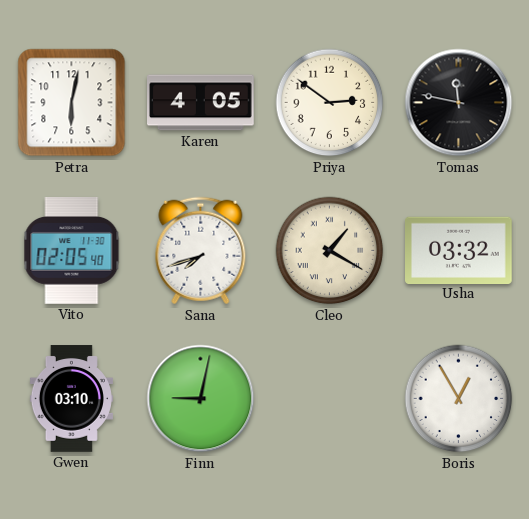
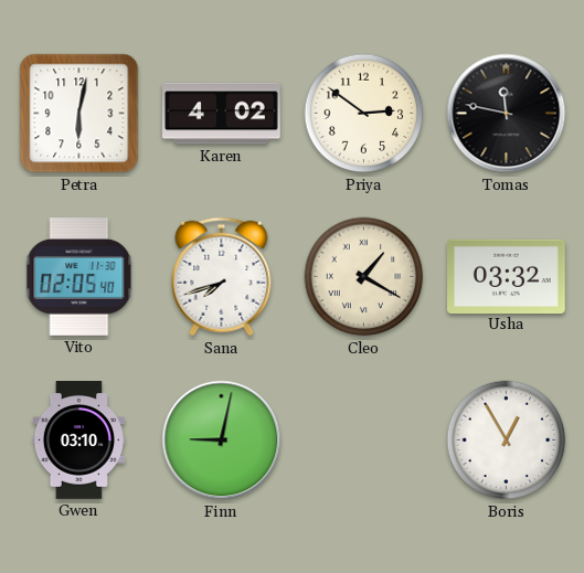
Karen: 4:05 -> 4:02
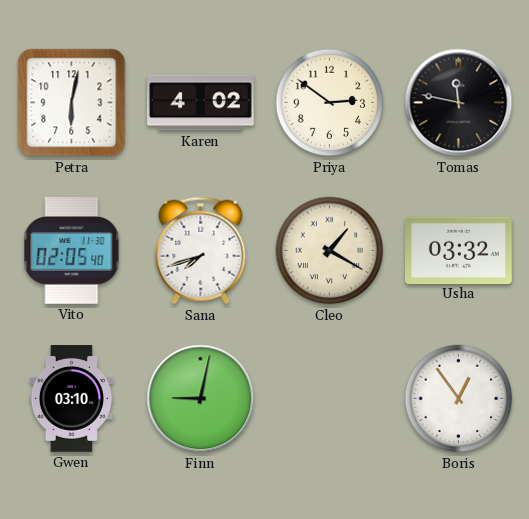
Boris: 12:55 -> 12:54
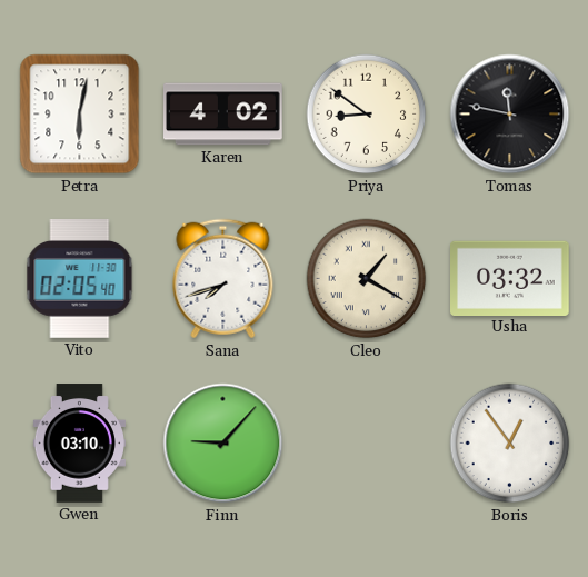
Priya: 2:51 -> 8:51
Finn: 9:02 -> 9:07
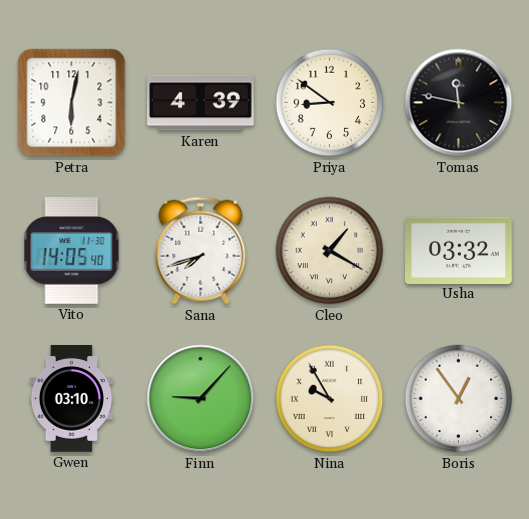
Karen: 4:02 -> 4:39
Vito: 02:05 -> 14:05
Nina: none -> 9:55
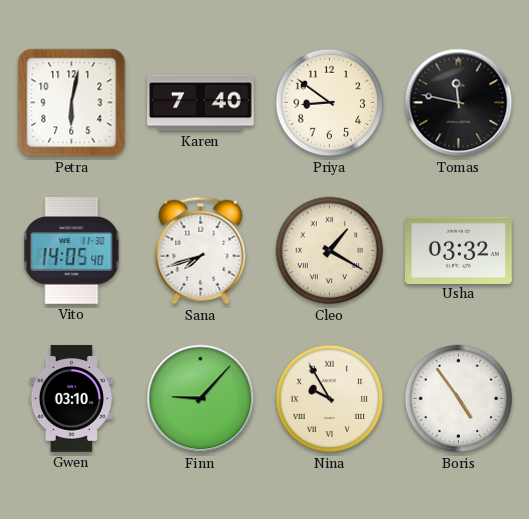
Karen: 4:39 -> 7:40
Boris: 12:54 -> 4:54
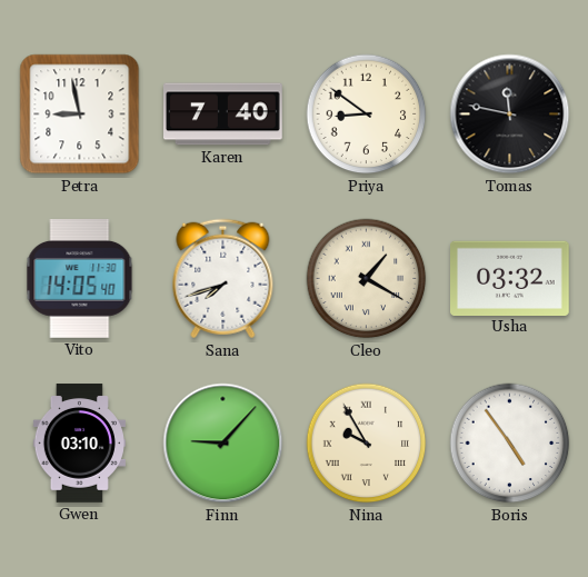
Petra: 6:02 -> 8:58
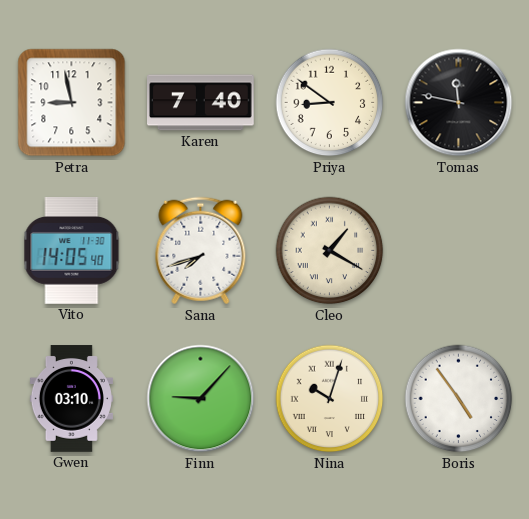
Usha: 03:32 -> none
Nina: 9:55 -> 10:03
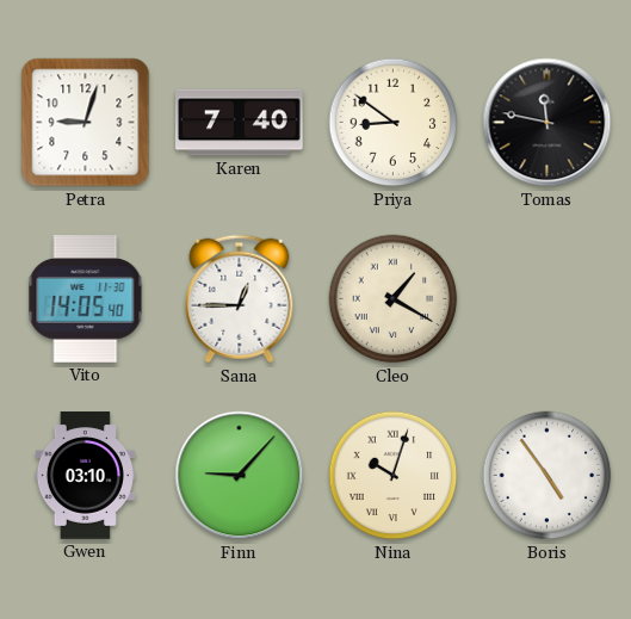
Petra: 8:58 -> 9:03
Sana: 7:42 -> 12:45
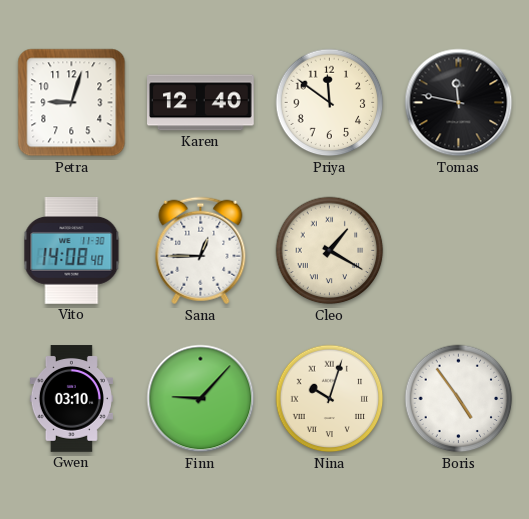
Karen: 7:40 -> 12:40
Priya: 8:51 -> 11:51
Vito: 14:05 -> 14:08
